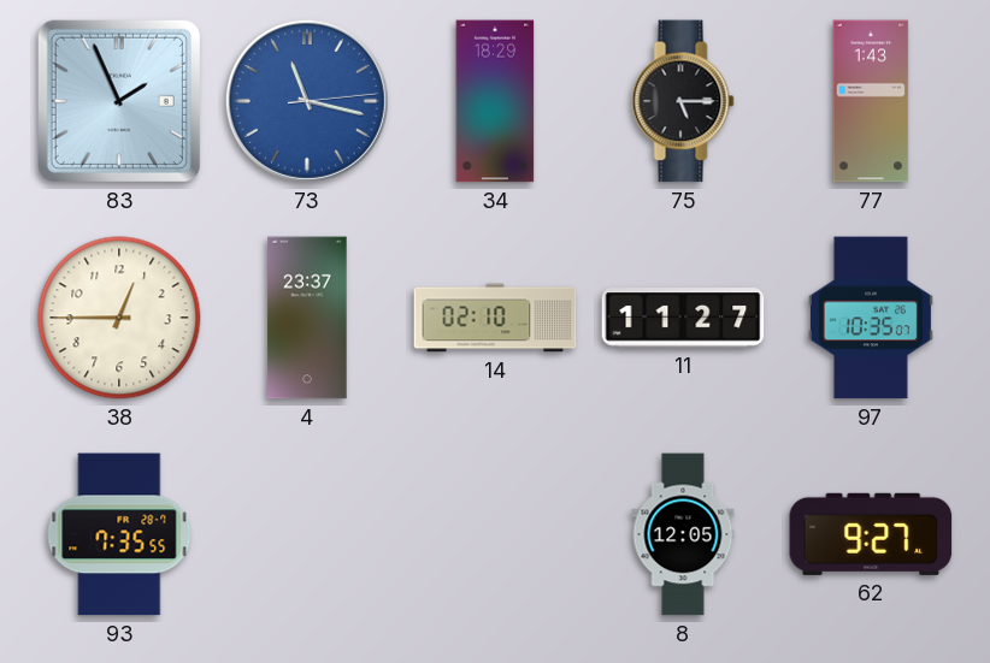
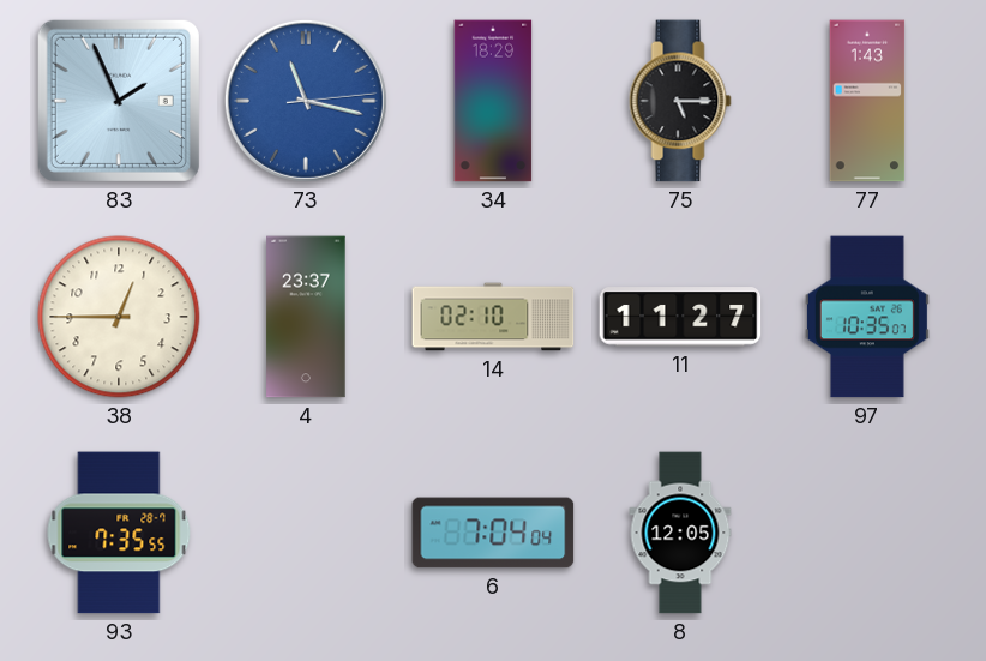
6: none -> 7:04
62: 9:27 -> none
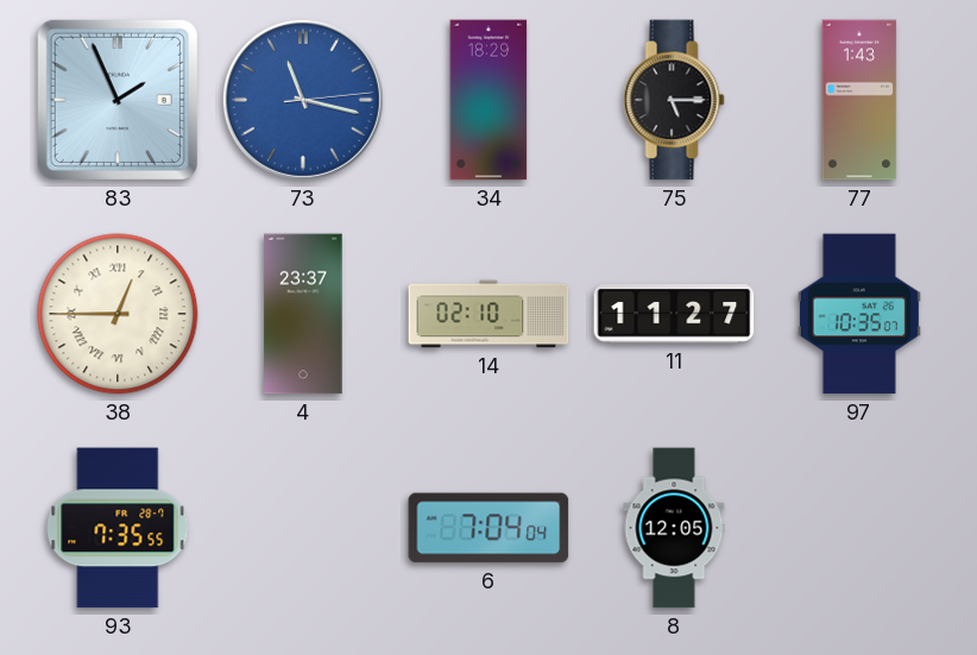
38 numerals: Arabic -> Roman
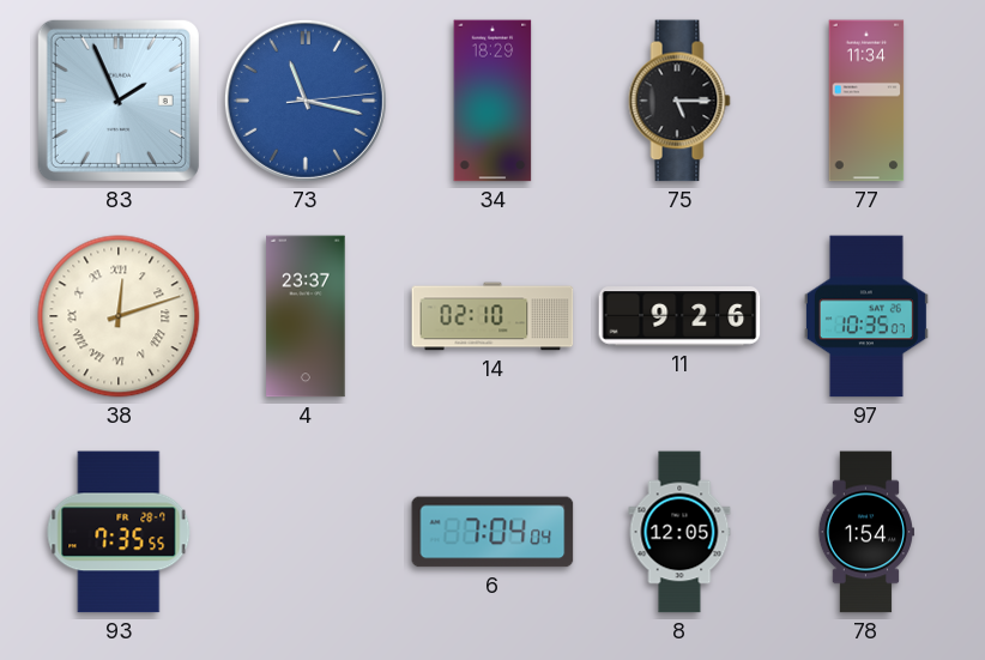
77: 1:43 -> 11:34
38: 12:45 -> 12:12
11: 11:27 -> 9:26
78: none -> 1:54
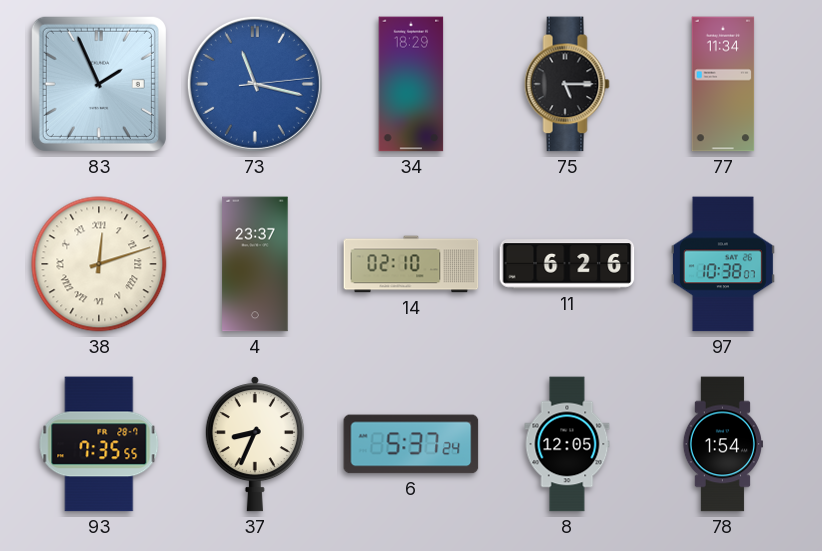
11: 9:26 -> 6:26
97: 10:35 -> 10:38
37: none -> 8:34
6: 7:04 -> 5:37
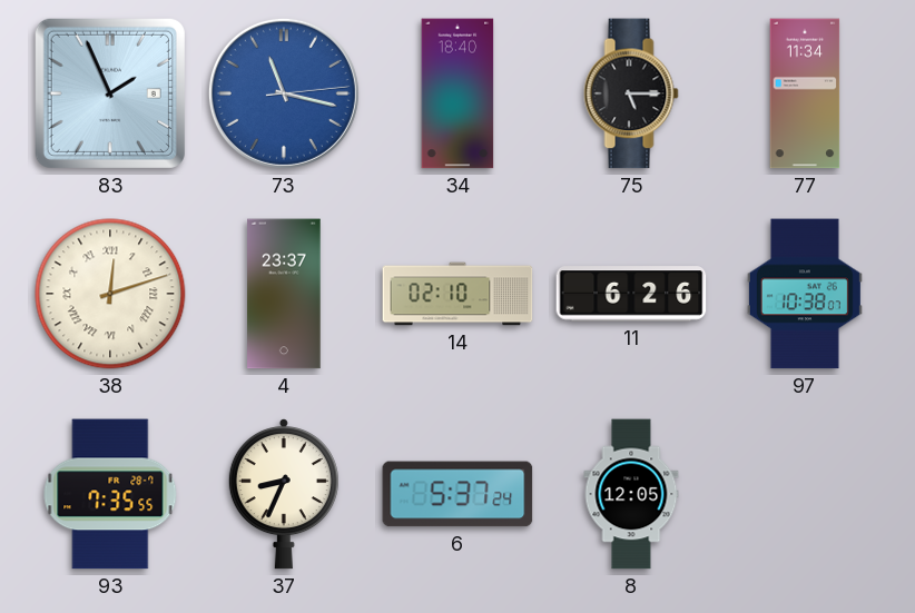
34: 18:29 -> 18:40
78: 1:54 -> none
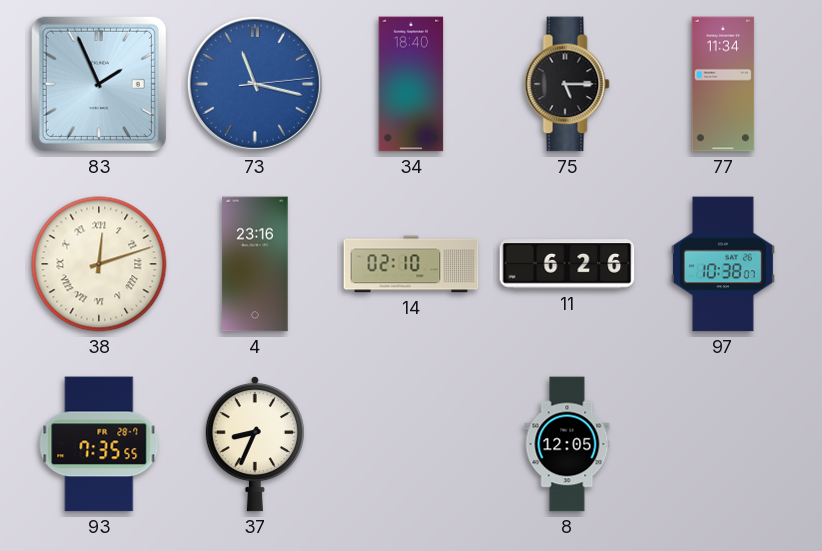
4: 23:37 -> 23:16
6: 5:37 -> none
